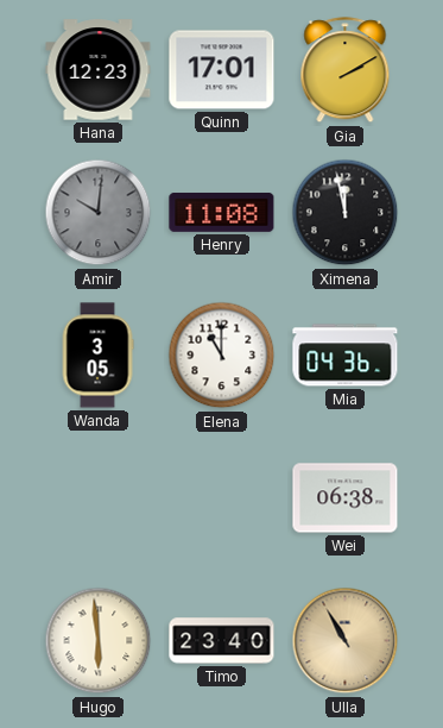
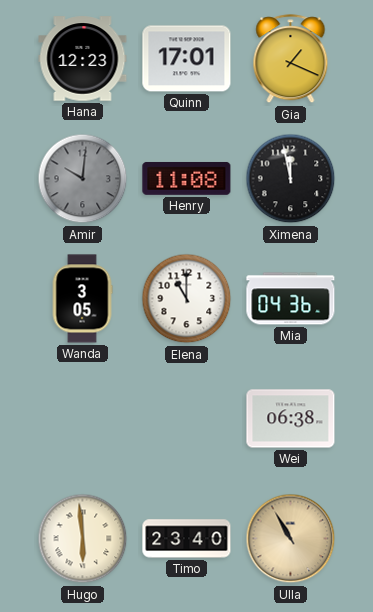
Gia: 2:10 -> 1:19
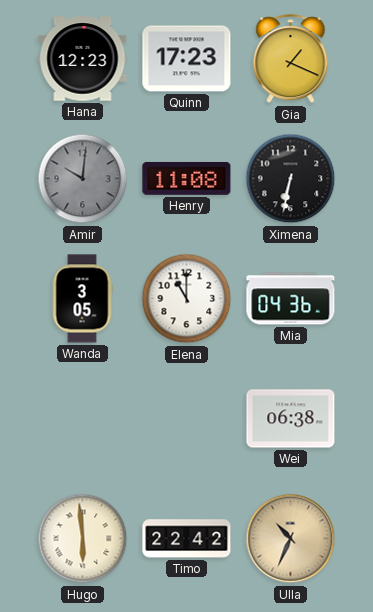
Quinn: 17:01 -> 17:23
Ximena: 11:58 -> 6:32
Timo: 23:40 -> 22:42
Ulla: 10:55 -> 10:34
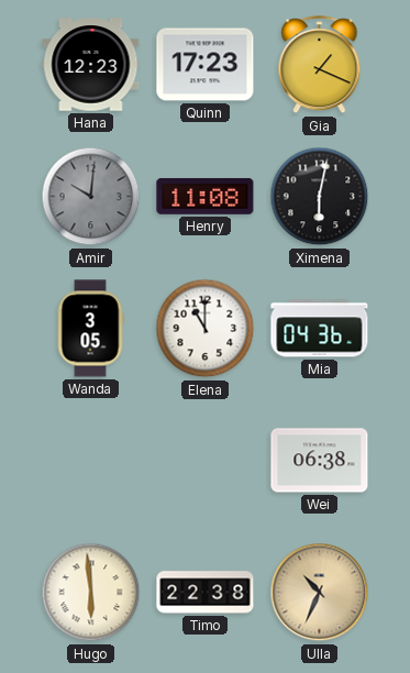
Ximena: 6:32 -> 6:02
Timo: 22:42 -> 22:38
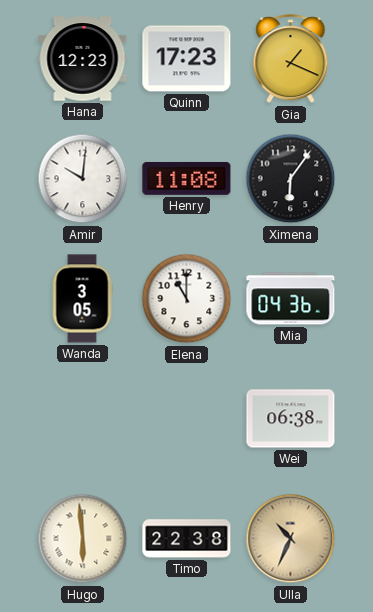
Amir dial: grey -> white
Ximena: 6:02 -> 6:06
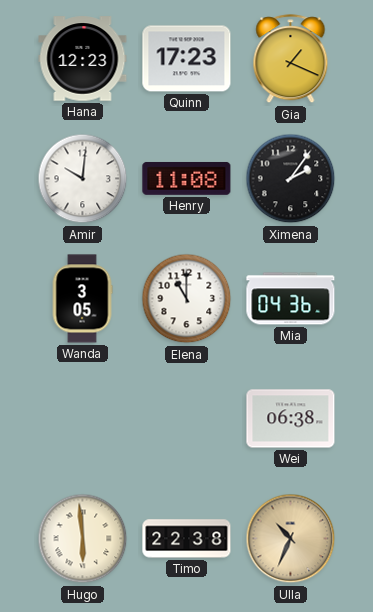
Ximena: 6:06 -> 2:06
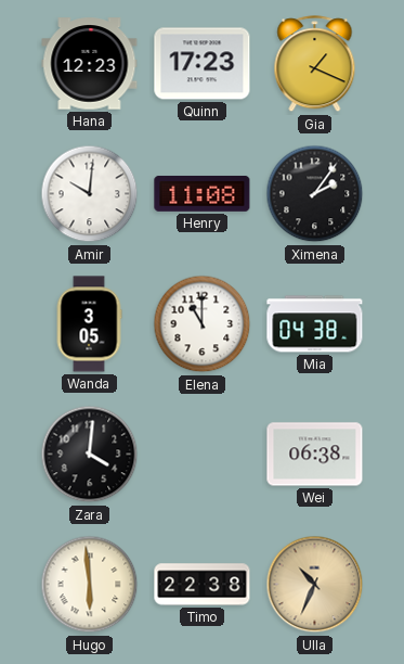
Mia: 04:36 -> 04:38
Zara: none -> 4:01
